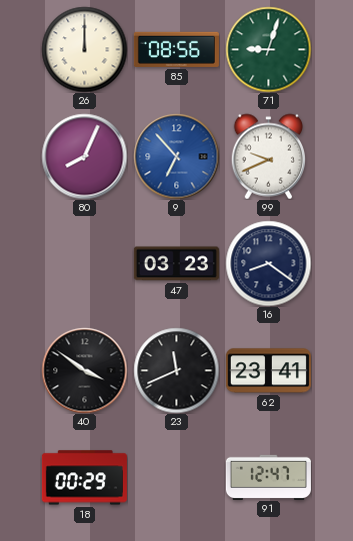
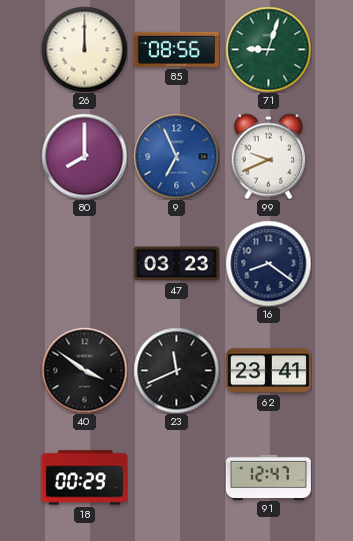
80: 8:04 -> 8:00
9: 6:53 -> 6:56
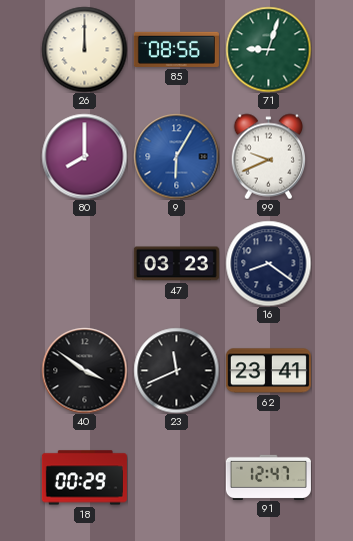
9: 6:56 -> 6:05
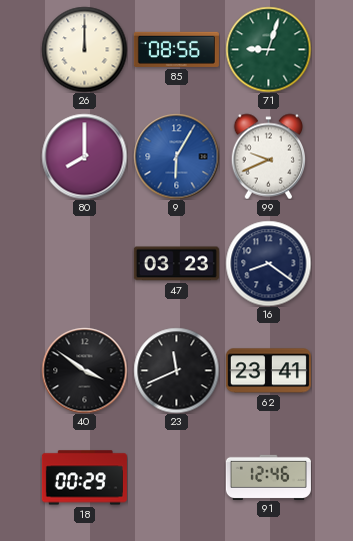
91: 12:47 -> 12:46
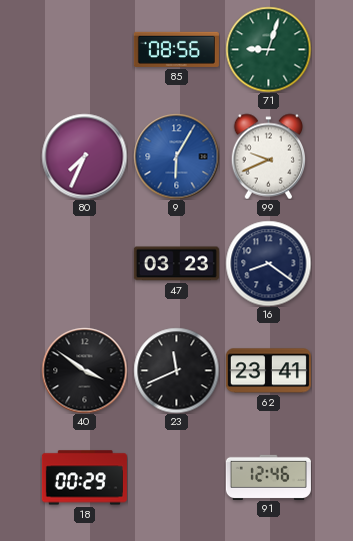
26: 12:00 -> none
80: 8:00 -> 7:34
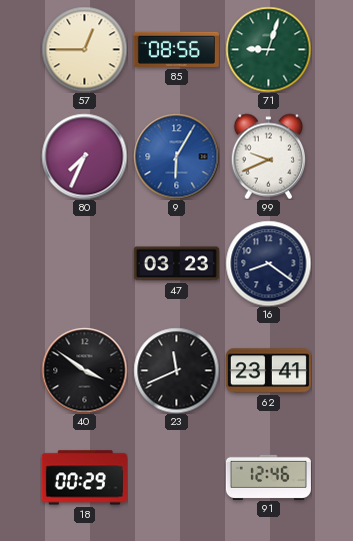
57: none -> 12:45
